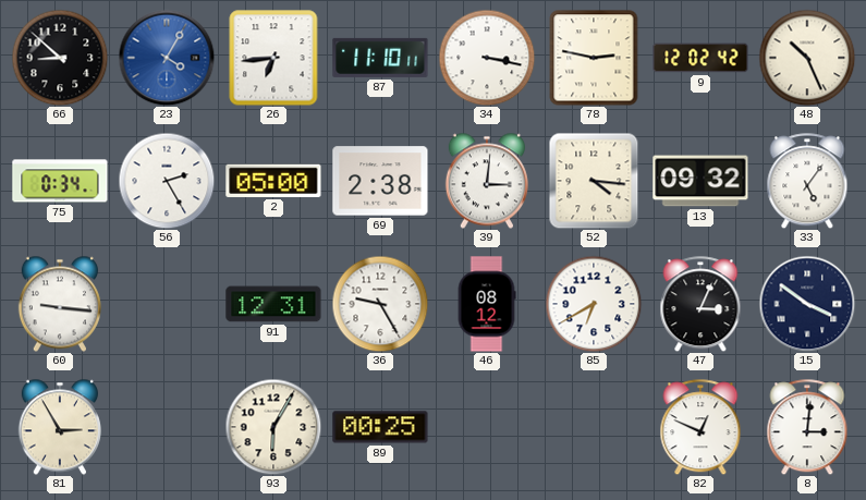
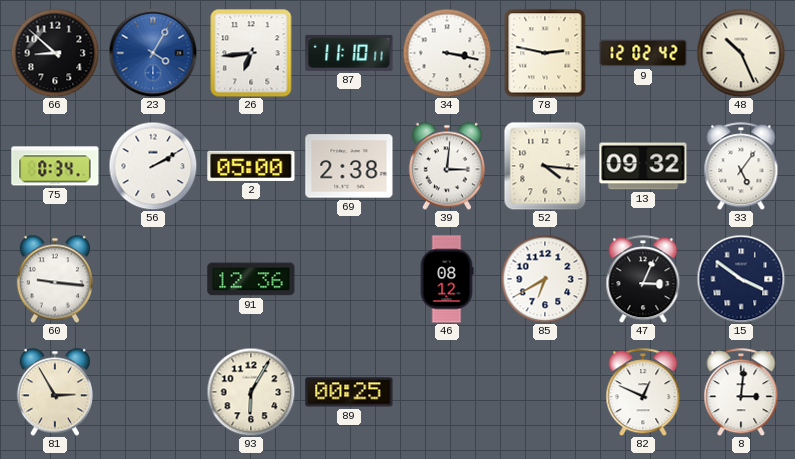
56: 2:25 -> 2:10
91: 12:31 -> 12:36
36: 9:25 -> none
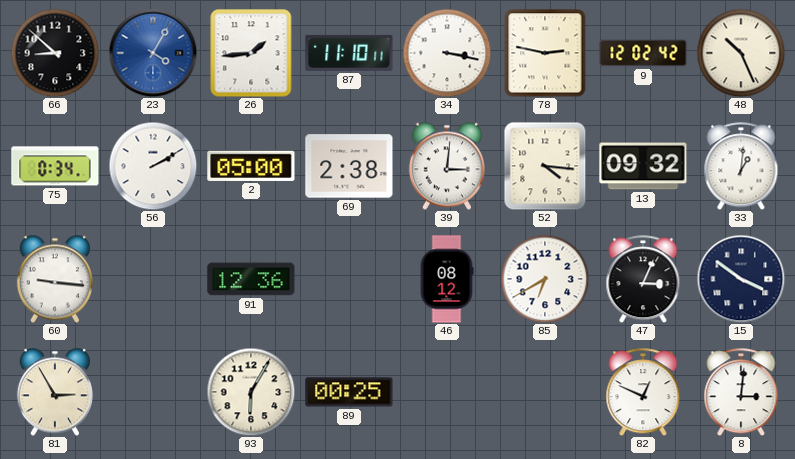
26: 6:44 -> 1:44
33: 5:06 -> 1:01
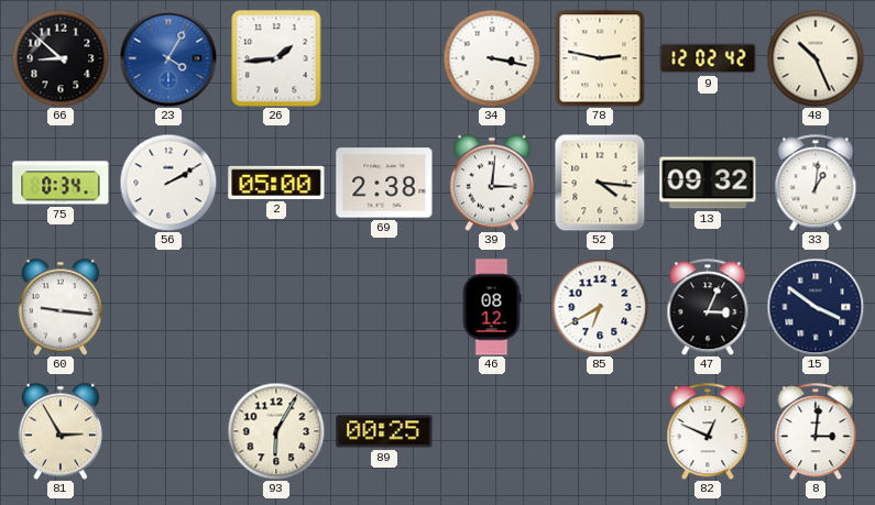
87: 11:10 -> none
91: 12:36 -> none
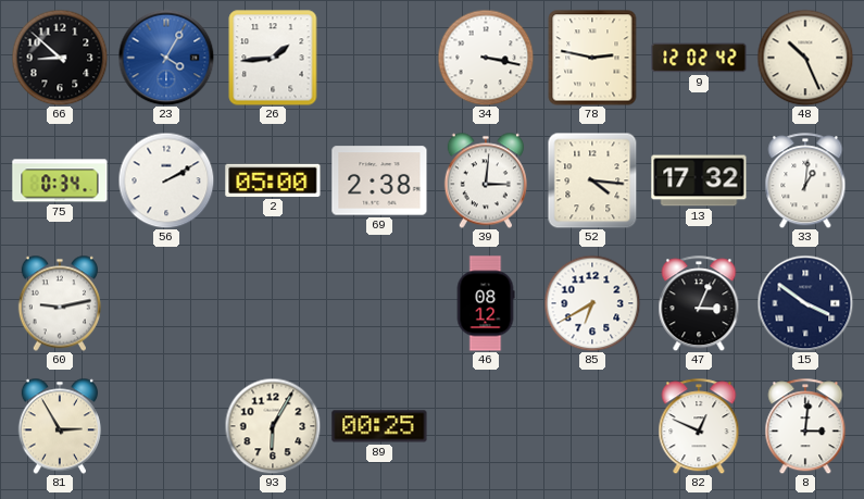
13: 09:32 -> 17:32
60: 9:16 -> 9:13
